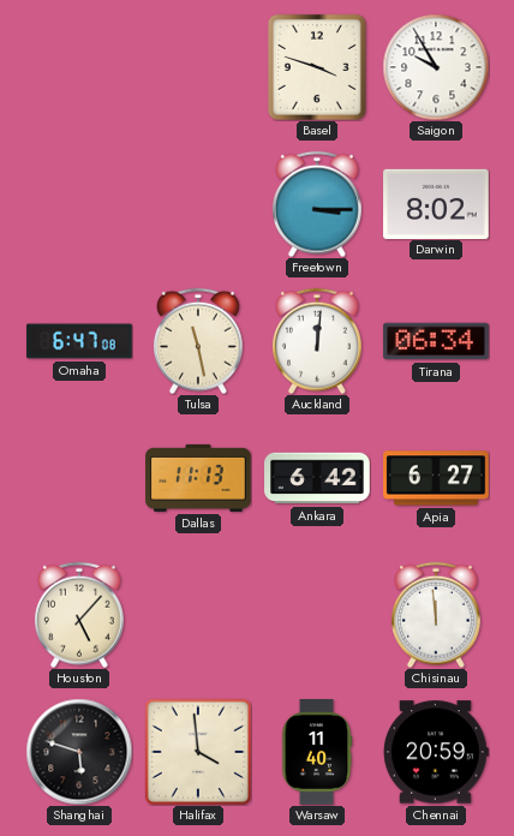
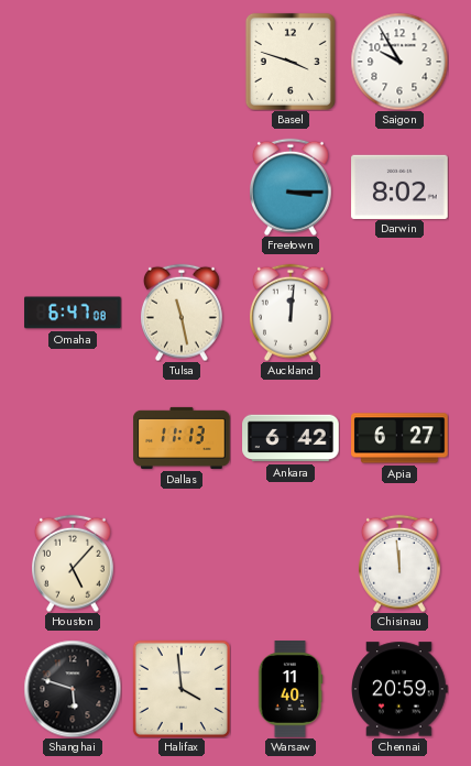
Tirana: 06:34 -> none
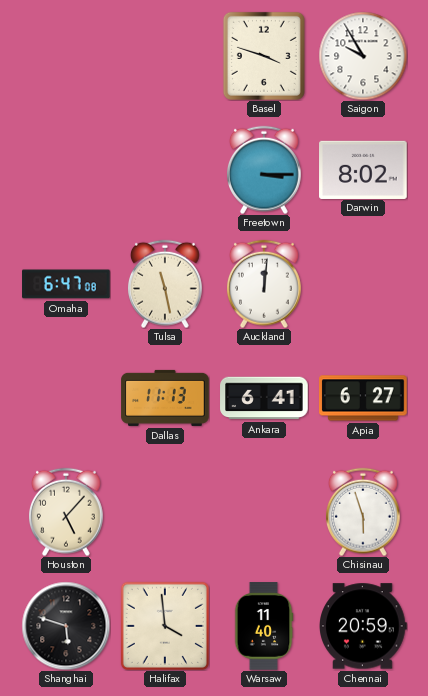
Ankara: 6:42 -> 6:41
Chisinau: 11:59 -> 5:57
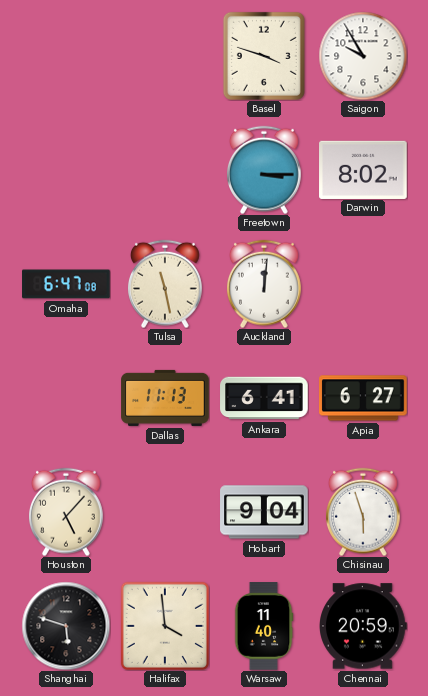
Hobart: none -> 9:04
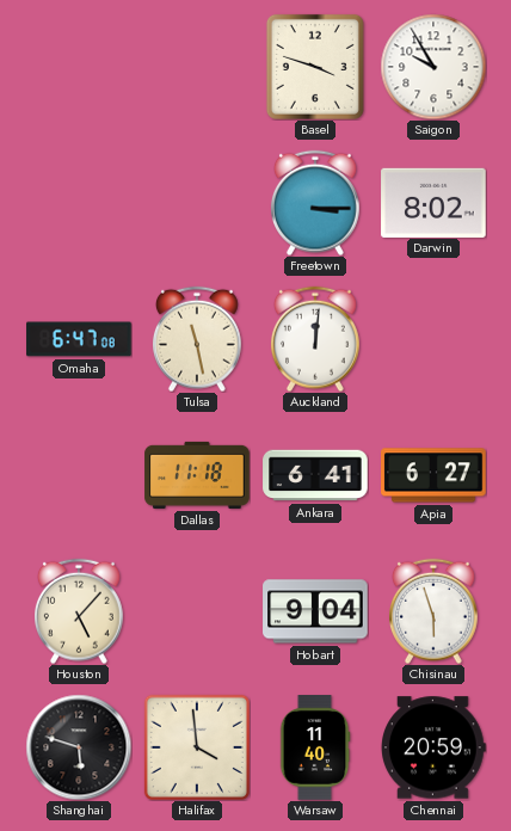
Dallas: 11:13 -> 11:18
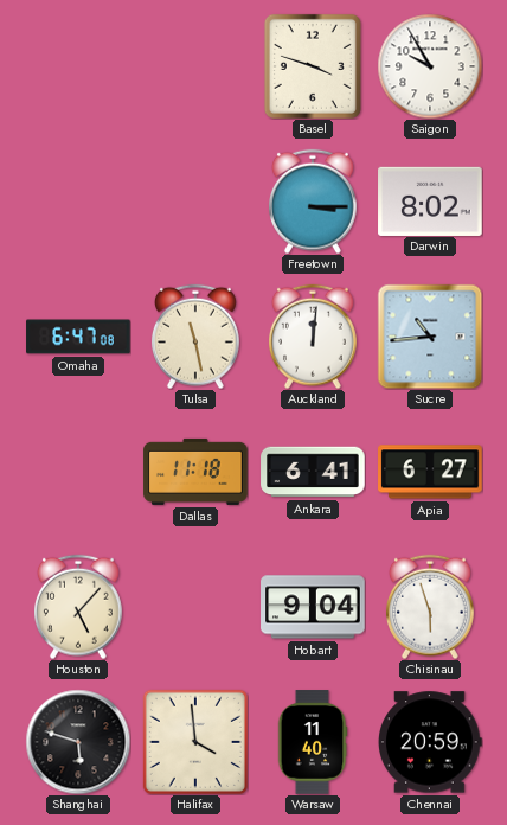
Sucre: none -> 10:44
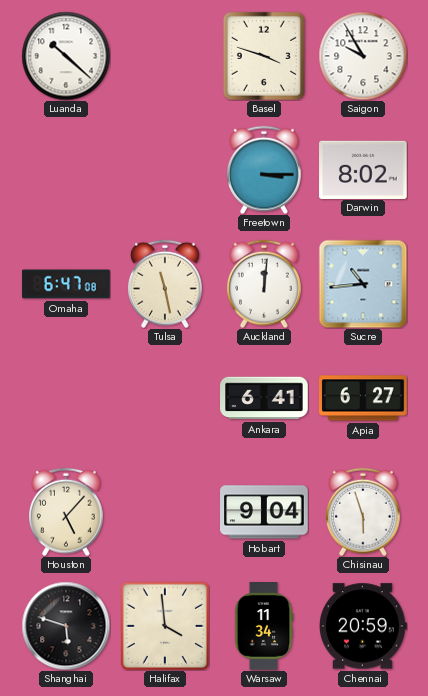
Luanda: none -> 10:22
Dallas: 11:18 -> none
Warsaw: 11:40 -> 11:34
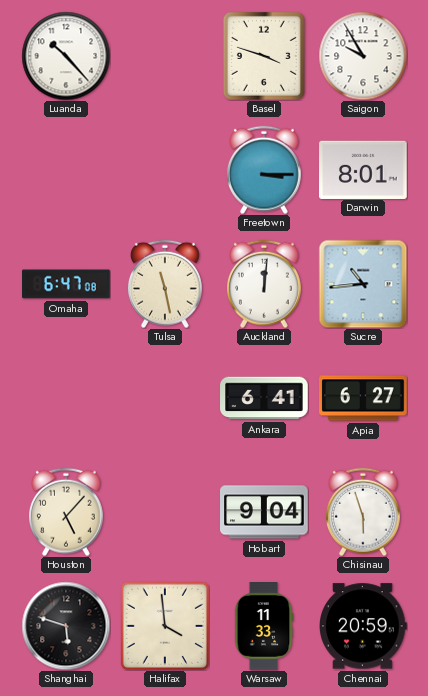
Luanda: 10:22 -> 10:23
Darwin: 8:02 -> 8:01
Warsaw: 11:34 -> 11:33
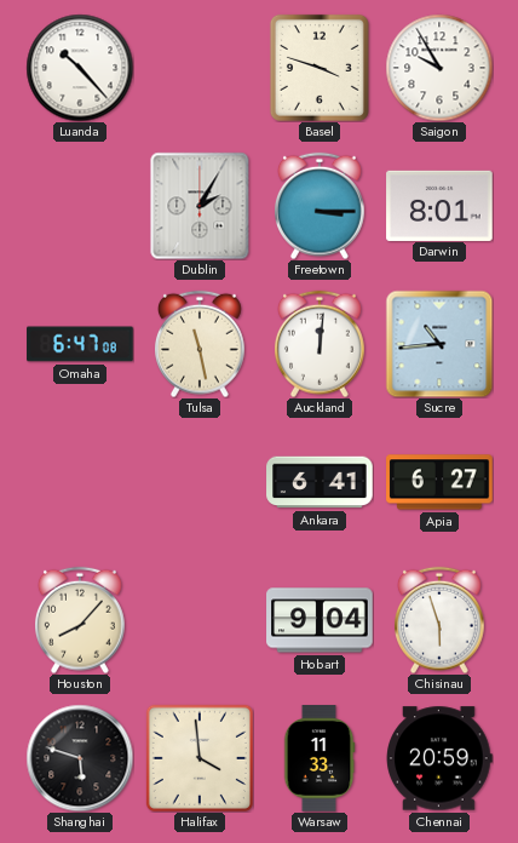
Dublin: none -> 2:05
Houston: 5:07 -> 8:07
